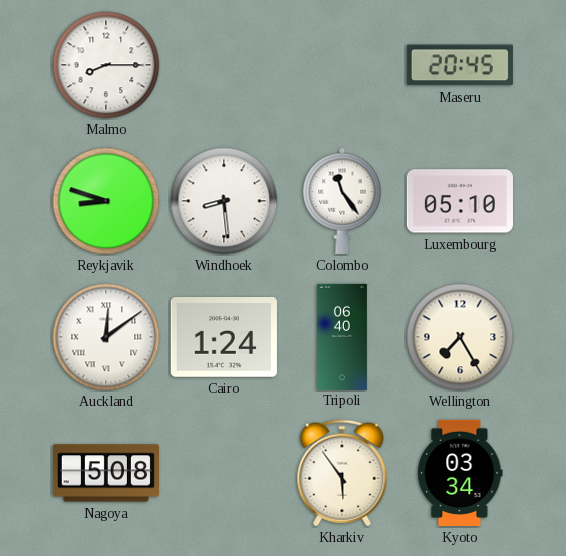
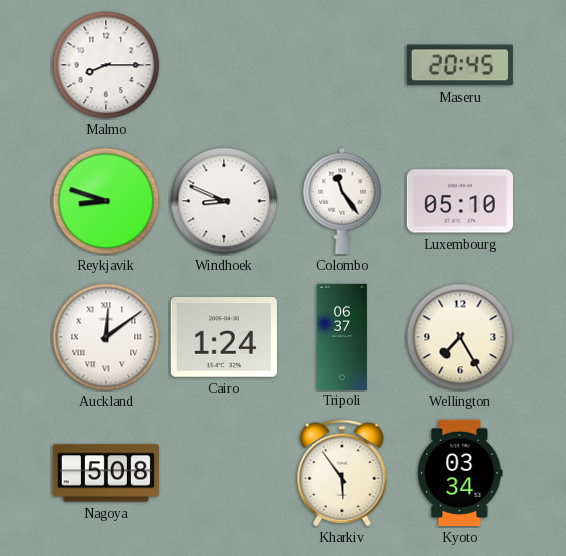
Windhoek: 8:29 -> 8:49
Tripoli: 06:40 -> 06:37
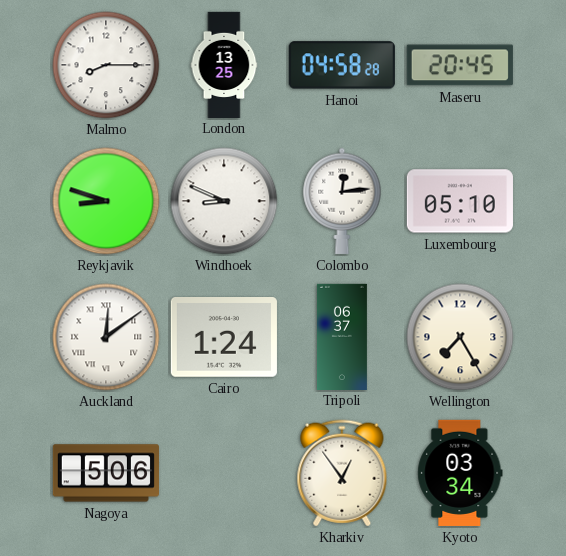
London: none -> 13:25
Hanoi: none -> 04:58
Colombo: 11:24 -> 12:14
Nagoya: 5:08 -> 5:06
Kharkiv: 5:54 -> 12:54
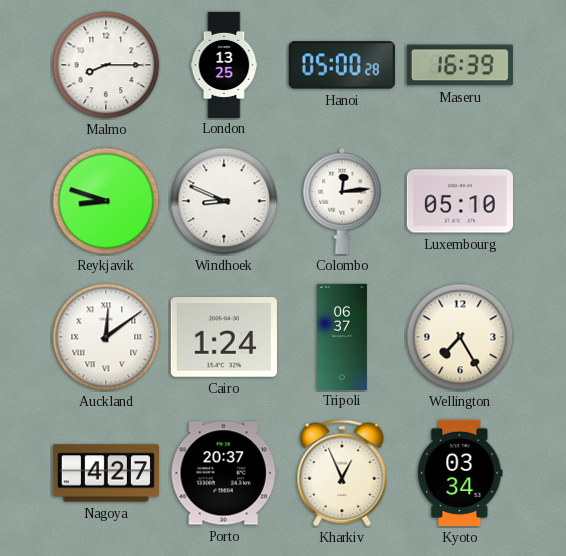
Hanoi: 04:58 -> 05:00
Maseru: 20:45 -> 16:39
Nagoya: 5:06 -> 4:27
Porto: none -> 20:37
Kharkiv: 12:54 -> 12:56
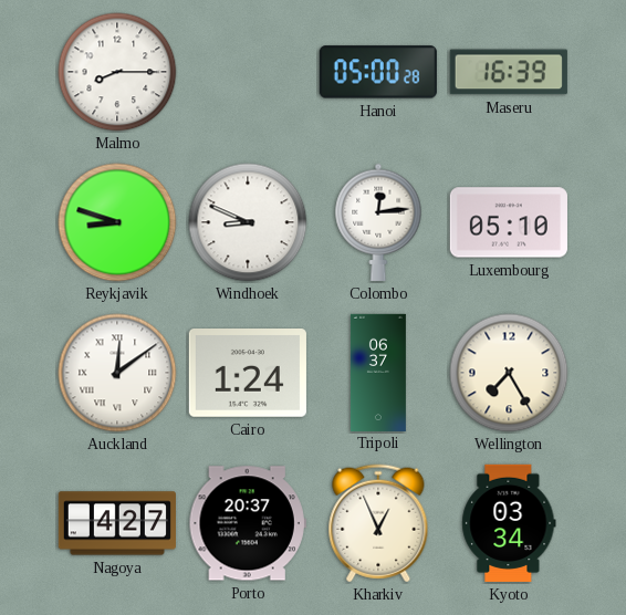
London: 13:25 -> none
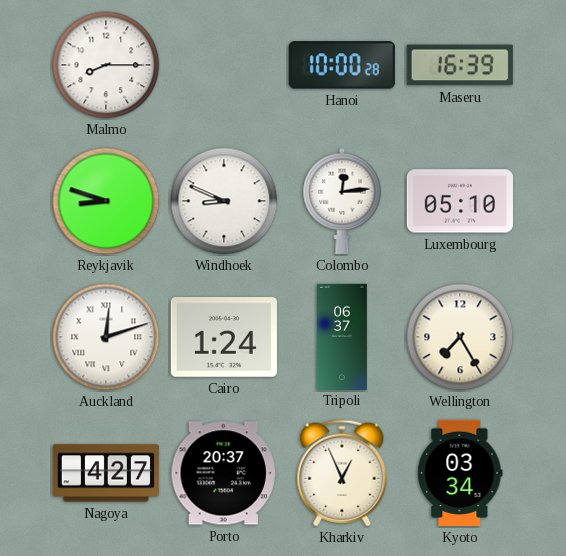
Hanoi: 05:00 -> 10:00
Auckland: 12:09 -> 12:12
